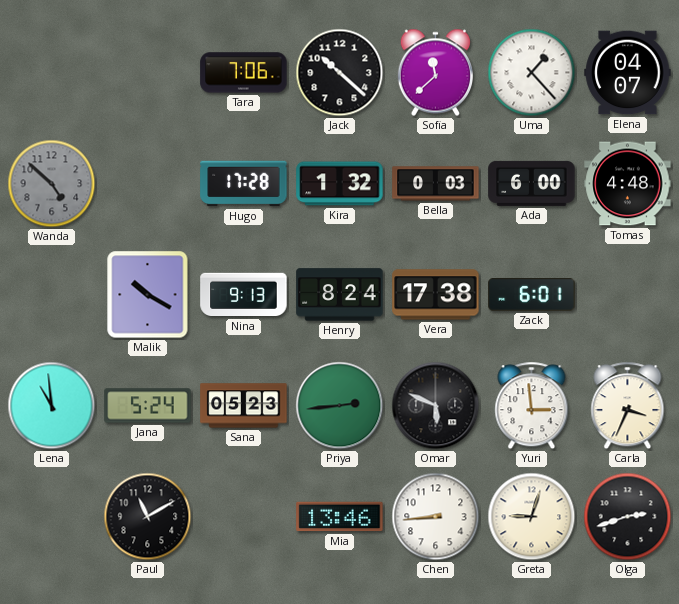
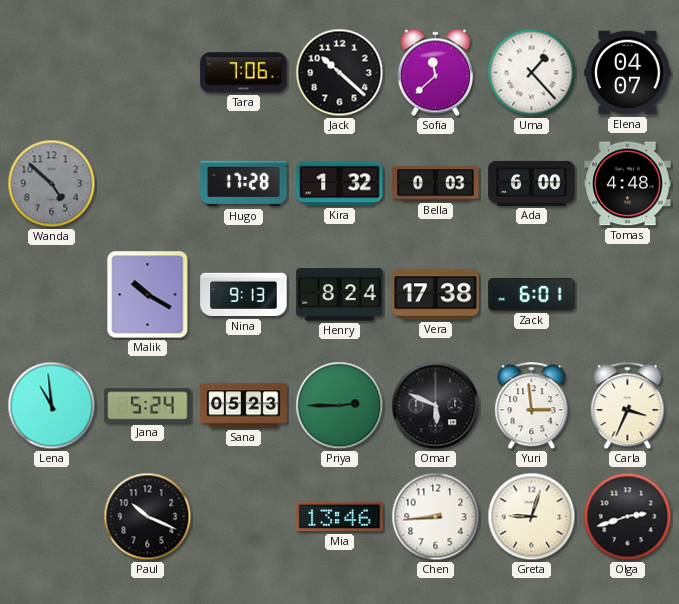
Priya: 2:44 -> 2:45
Paul: 11:10 -> 10:19
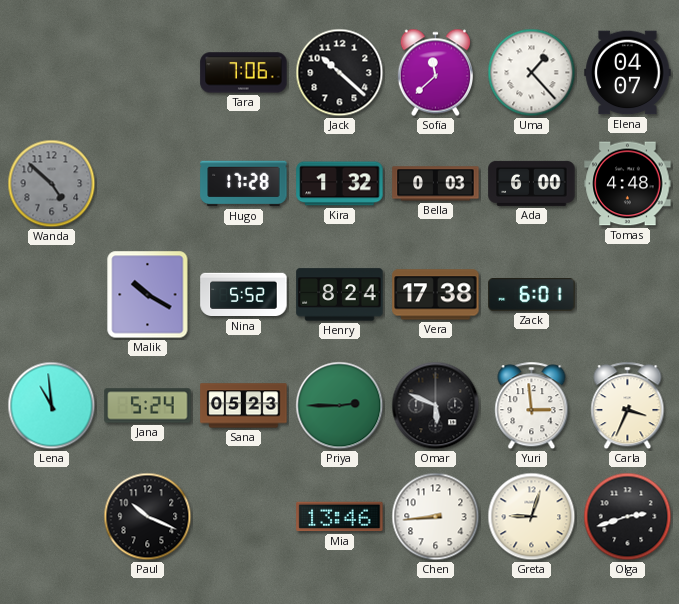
Nina: 9:13 -> 5:52
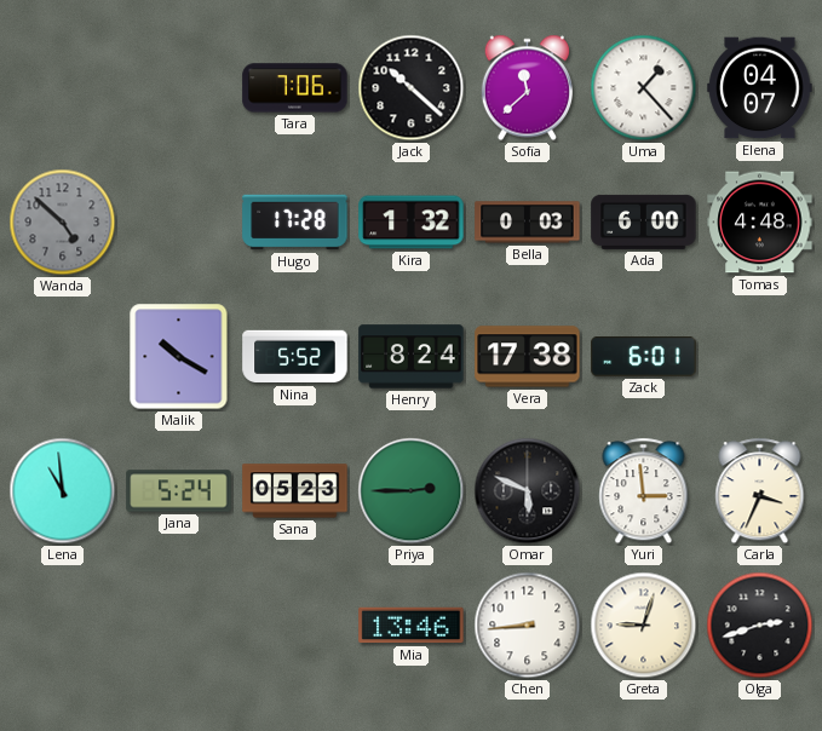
Paul: 10:19 -> none
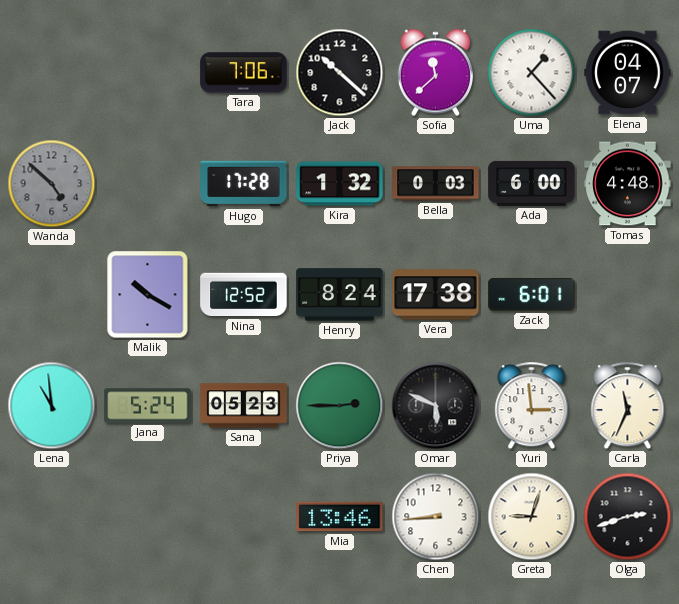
Nina: 5:52 -> 12:52
Carla: 3:34 -> 11:34
